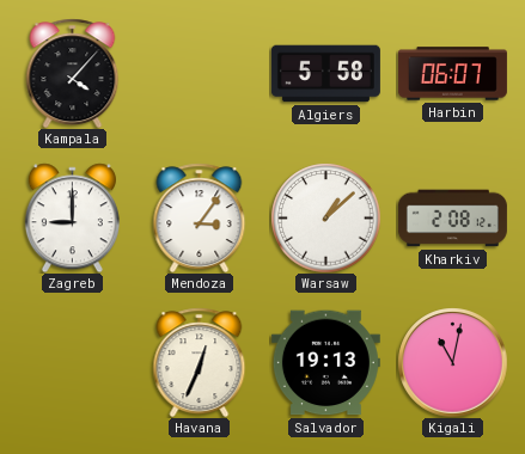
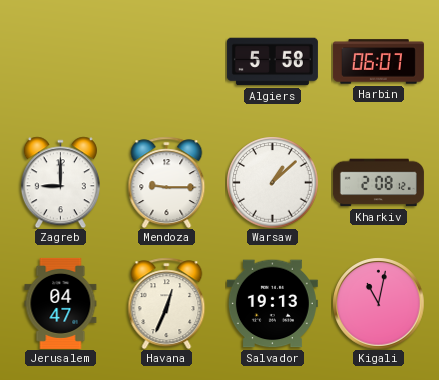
Kampala: 4:07 -> none
Mendoza: 3:06 -> 9:15
Jerusalem: none -> 04:47
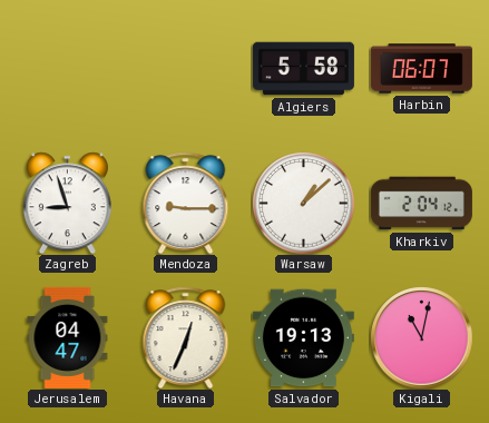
Zagreb: 9:00 -> 8:57
Kharkiv: 2:08 -> 2:04
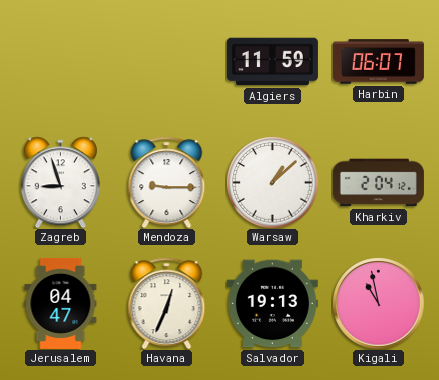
Algiers: 5:58 -> 11:59
Kigali: 11:02 -> 10:58
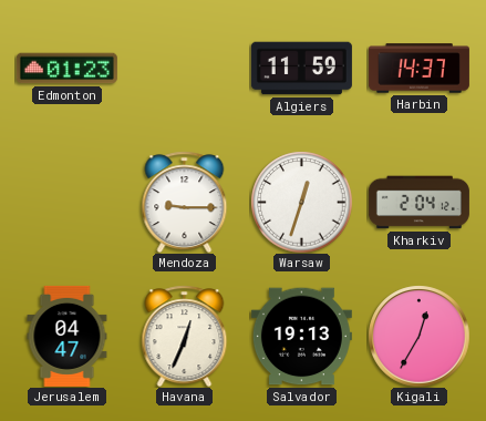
Edmonton: none -> 01:23
Harbin: 06:07 -> 14:37
Zagreb: 8:57 -> none
Warsaw: 1:08 -> 12:33
Kigali: 10:58 -> 12:35
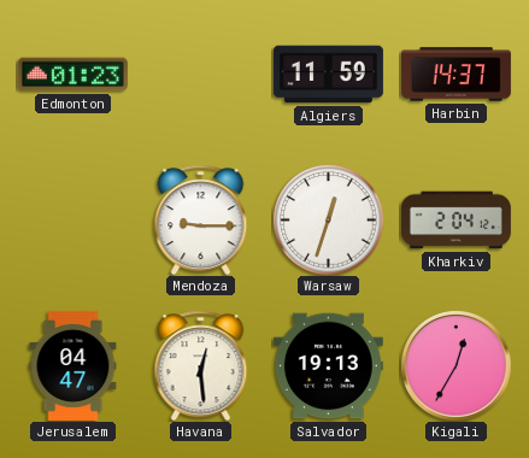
Havana: 12:34 -> 12:29
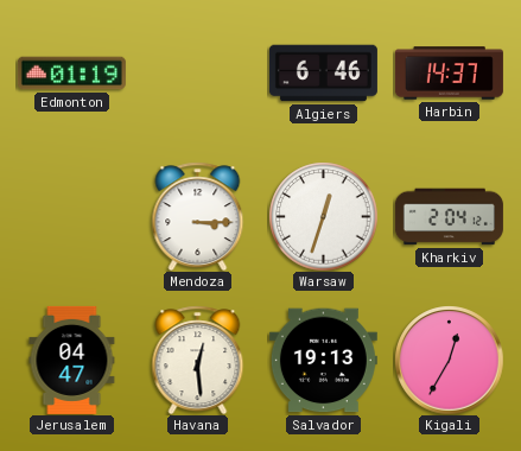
Edmonton: 01:23 -> 01:19
Algiers: 11:59 -> 6:46
Mendoza: 9:15 -> 3:15
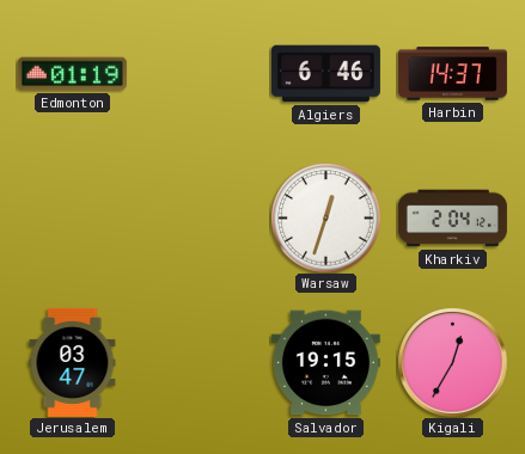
Mendoza: 3:15 -> none
Jerusalem: 04:47 -> 03:47
Havana: 12:29 -> none
Salvador: 19:13 -> 19:15
